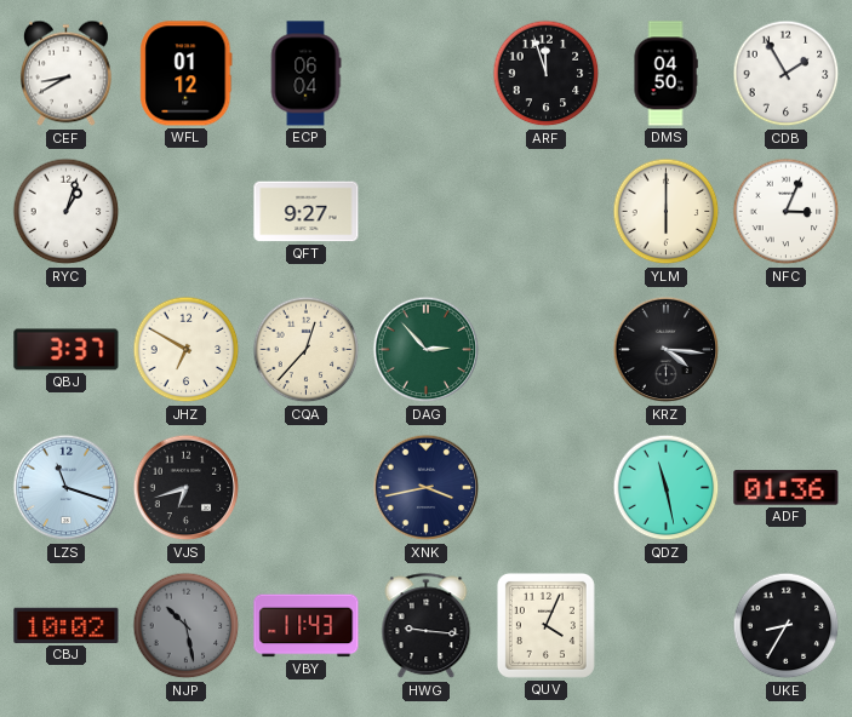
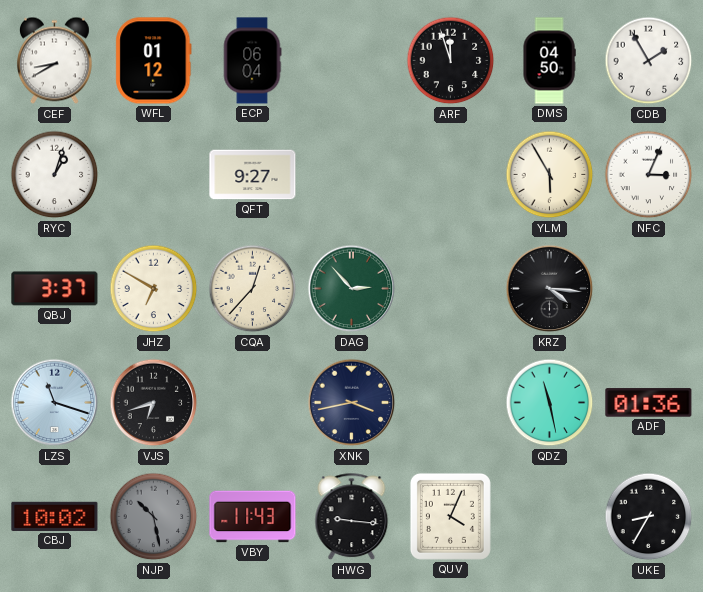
YLM: 6:00 -> 5:55
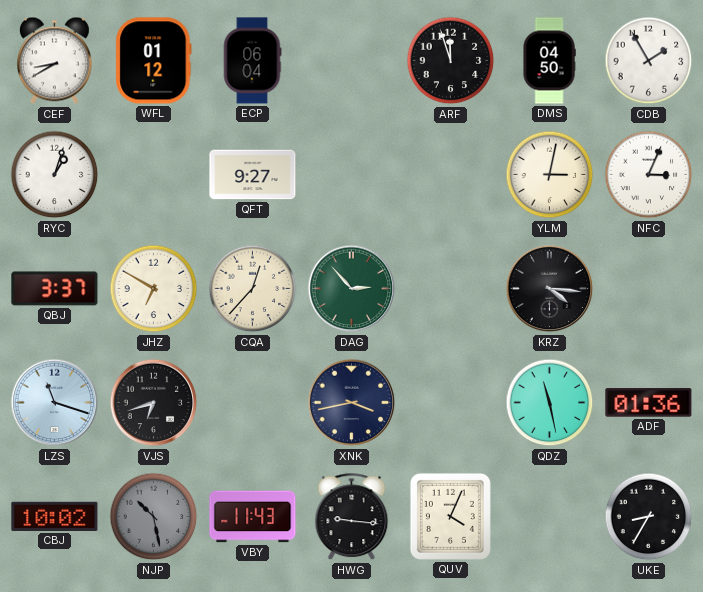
YLM: 5:55 -> 3:02
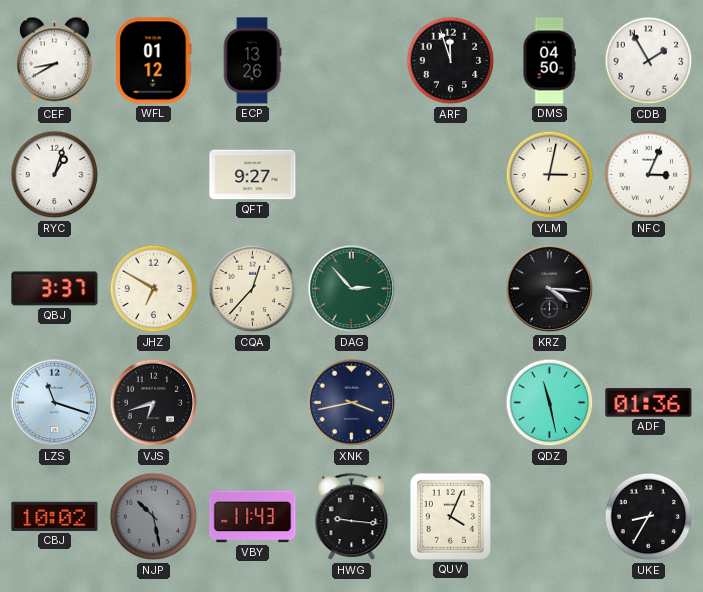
ECP: 06:04 -> 13:26
